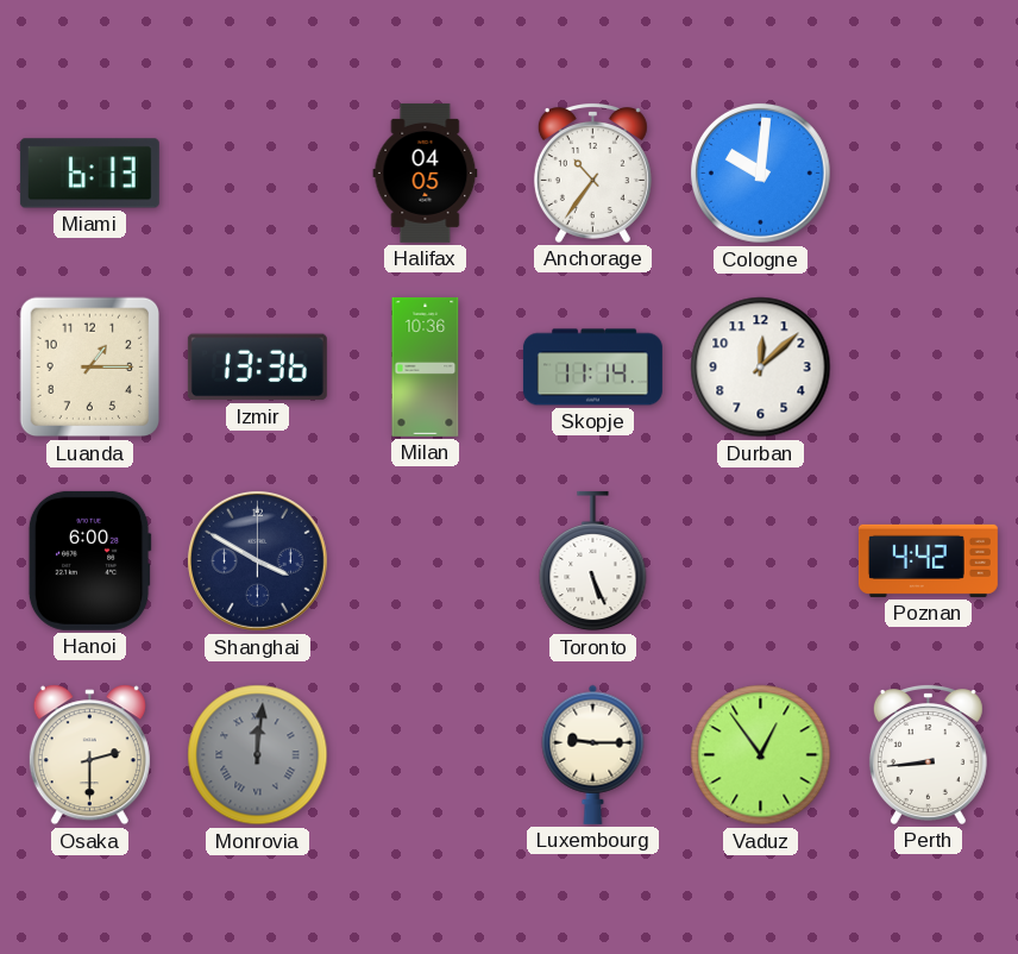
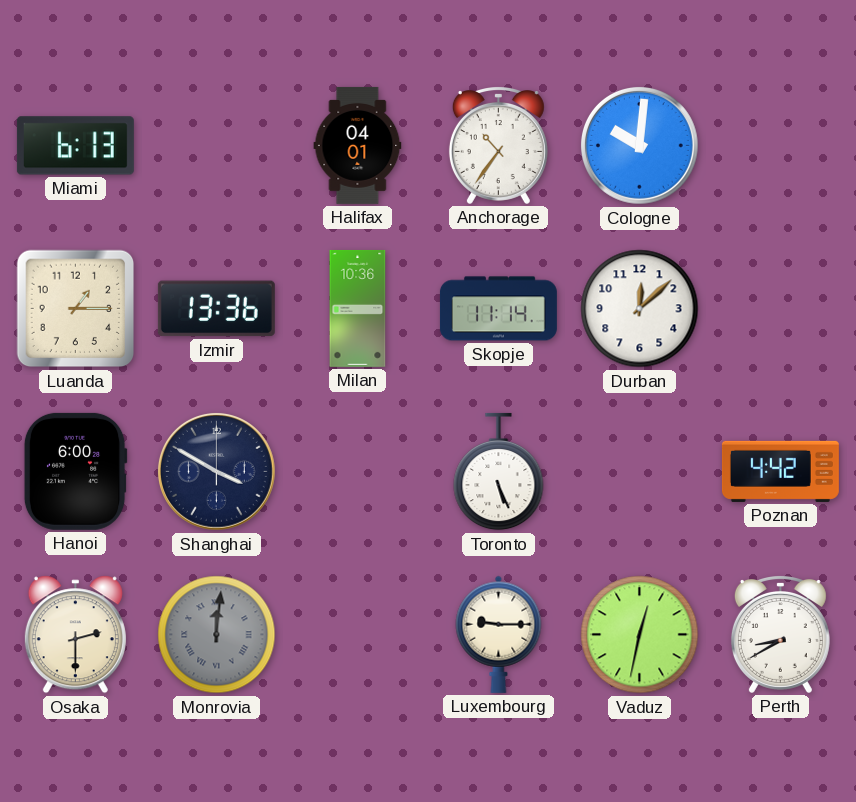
Halifax: 04:05 -> 04:01
Vaduz: 12:54 -> 12:32
Perth: 8:44 -> 8:40
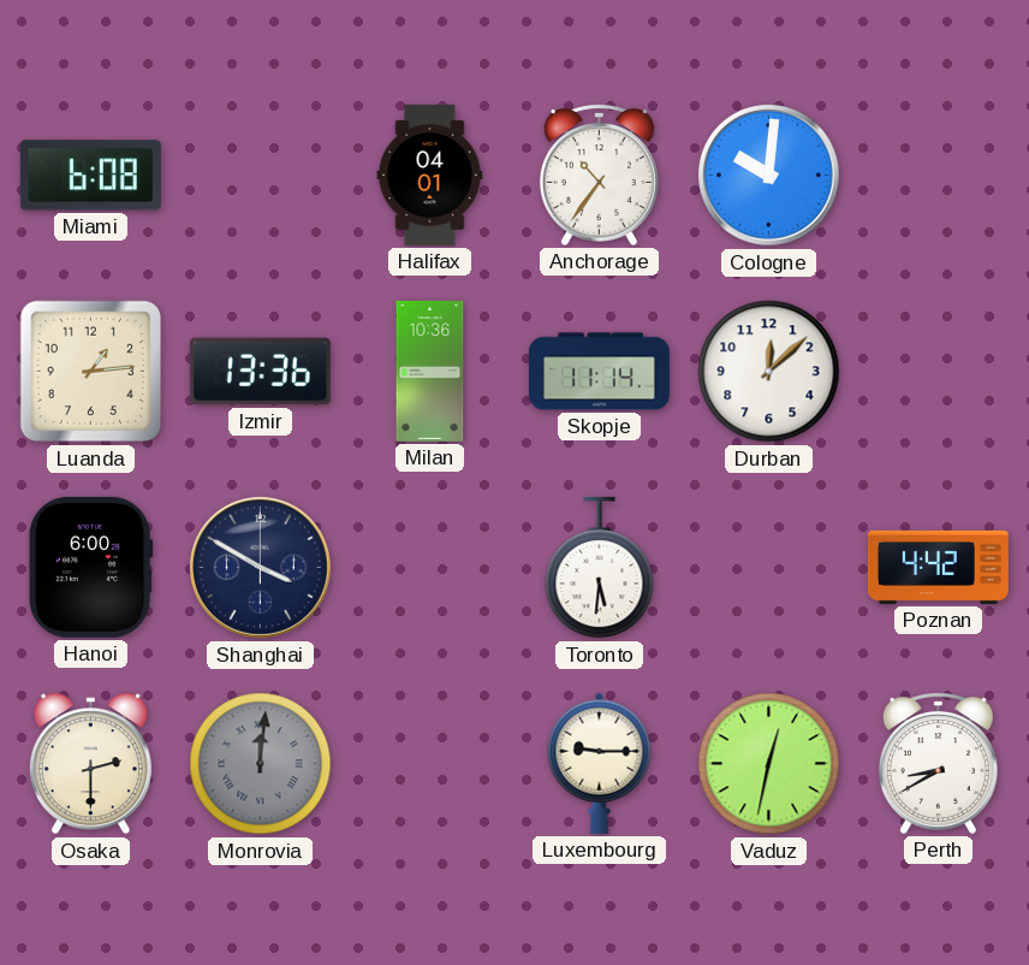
Miami: 6:13 -> 6:08
Luanda: 1:15 -> 1:14
Toronto: 5:26 -> 5:31
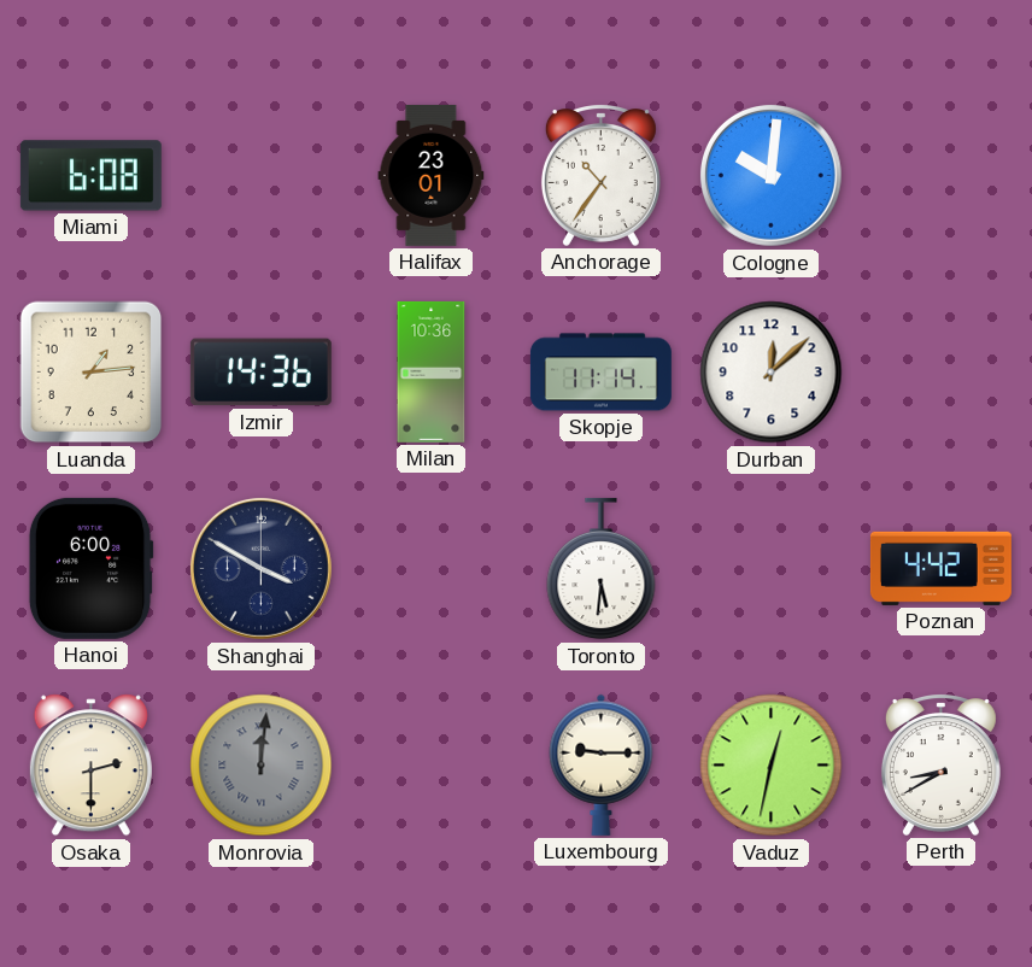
Halifax: 04:01 -> 23:01
Izmir: 13:36 -> 14:36
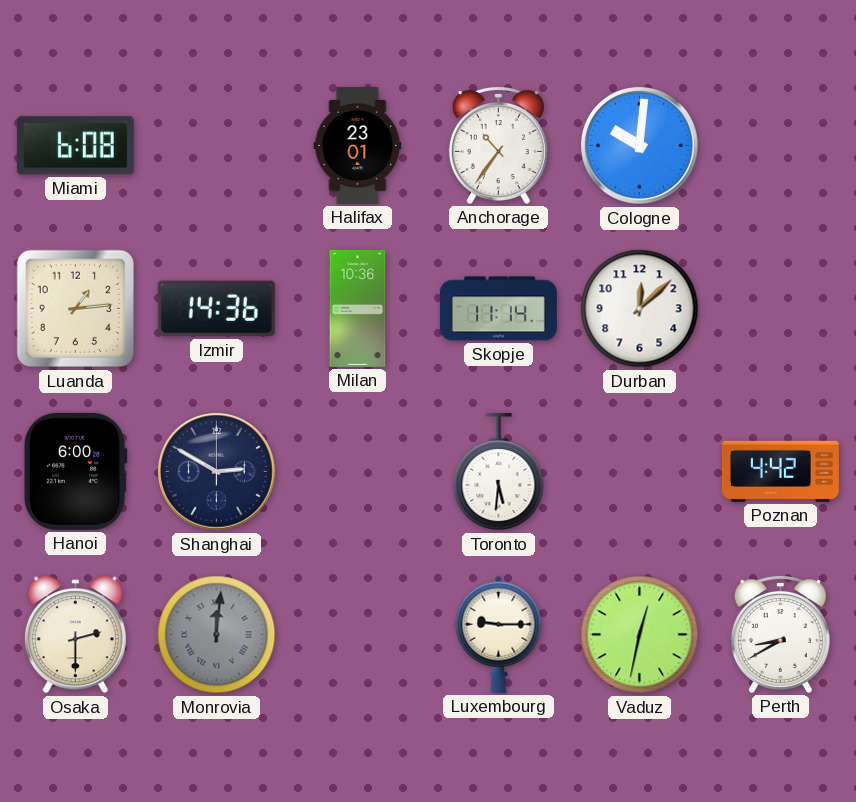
Shanghai: 3:50 -> 2:50
